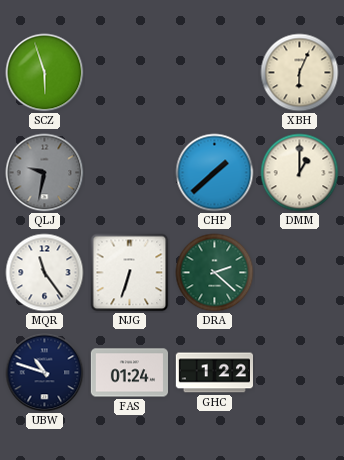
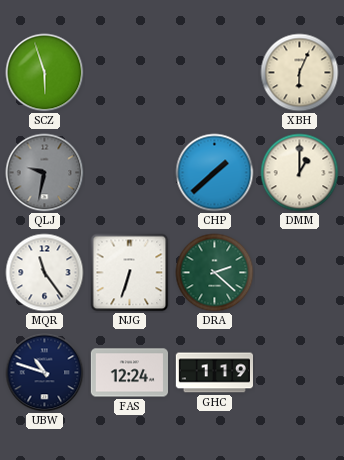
FAS: 01:24 -> 12:24
GHC: 1:22 -> 1:19
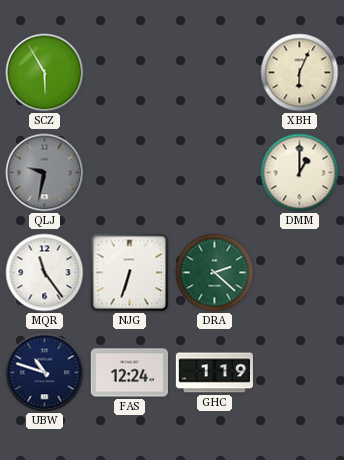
SCZ: 5:57 -> 5:55
CHP: 1:38 -> none
